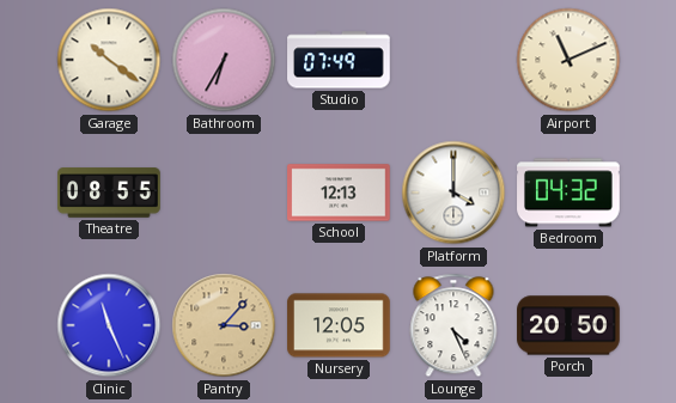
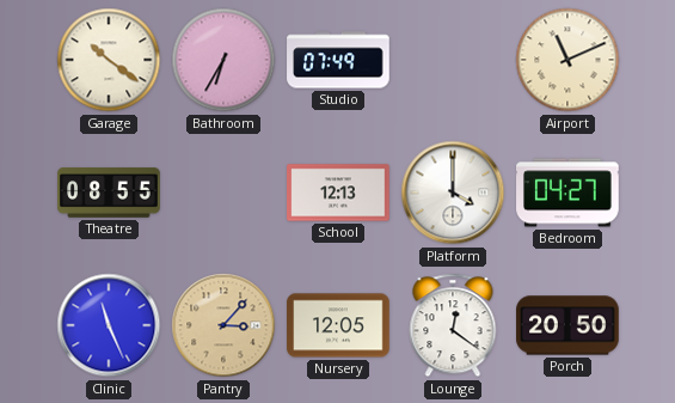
Bedroom: 04:32 -> 04:27
Lounge: 4:26 -> 12:21
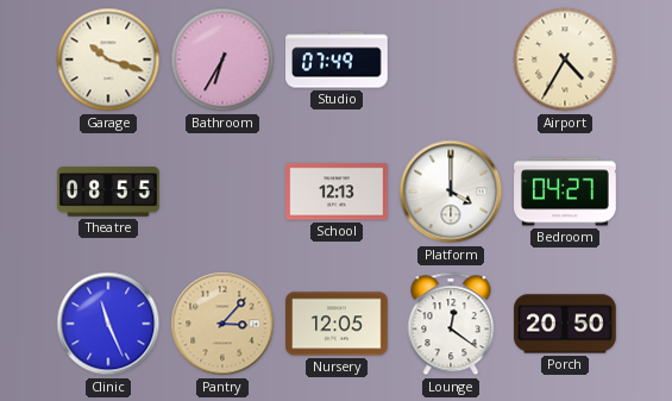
Garage: 10:21 -> 10:18
Airport: 11:11 -> 4:35
